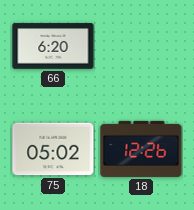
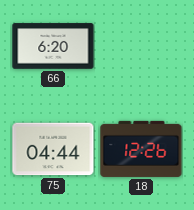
75: 05:02 -> 04:44
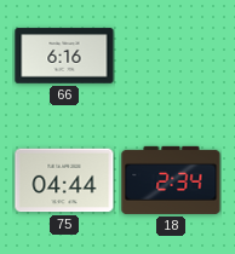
66: 6:20 -> 6:16
18: 12:26 -> 2:34
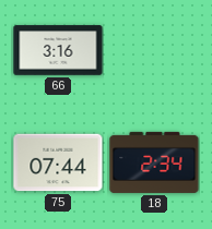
66: 6:16 -> 3:16
75: 04:44 -> 07:44
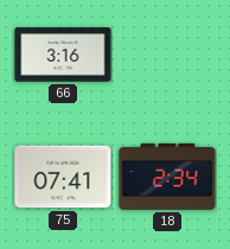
75: 07:44 -> 07:41
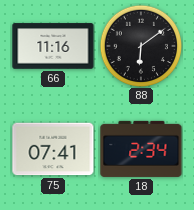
66: 3:16 -> 11:16
88: none -> 6:09
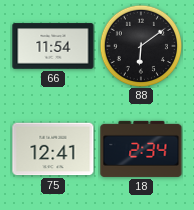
66: 11:16 -> 11:54
75: 07:41 -> 12:41
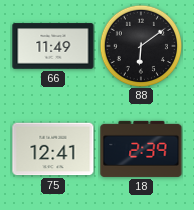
66: 11:54 -> 11:49
18: 2:34 -> 2:39
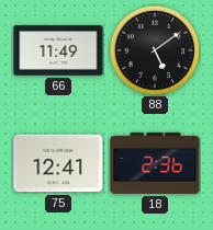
88: 6:09 -> 5:09
18: 2:39 -> 2:36
